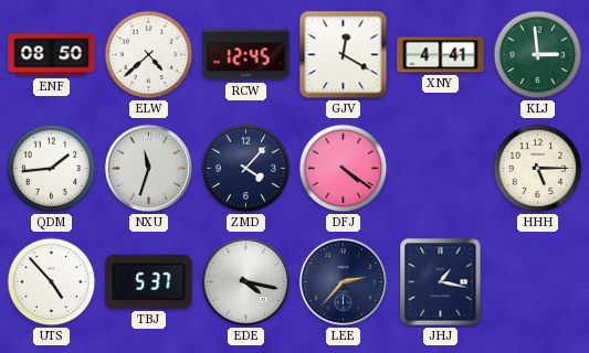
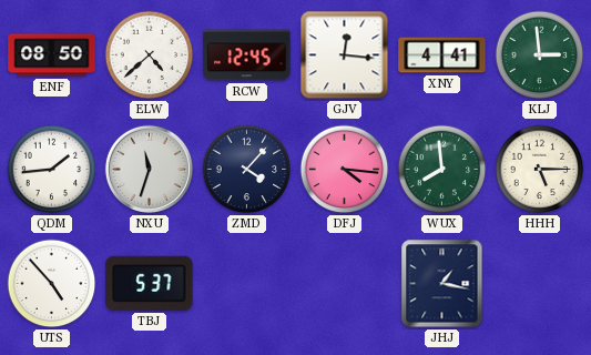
GJV: 12:20 -> 12:16
DFJ: 4:21 -> 4:16
WUX: none -> 7:59
EDE: 4:17 -> none
LEE: 2:37 -> none
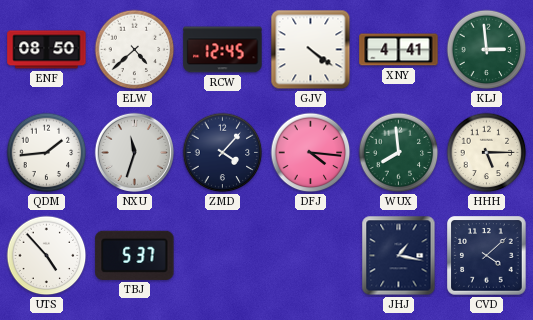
GJV: 12:16 -> 4:21
CVD: none -> 4:08
